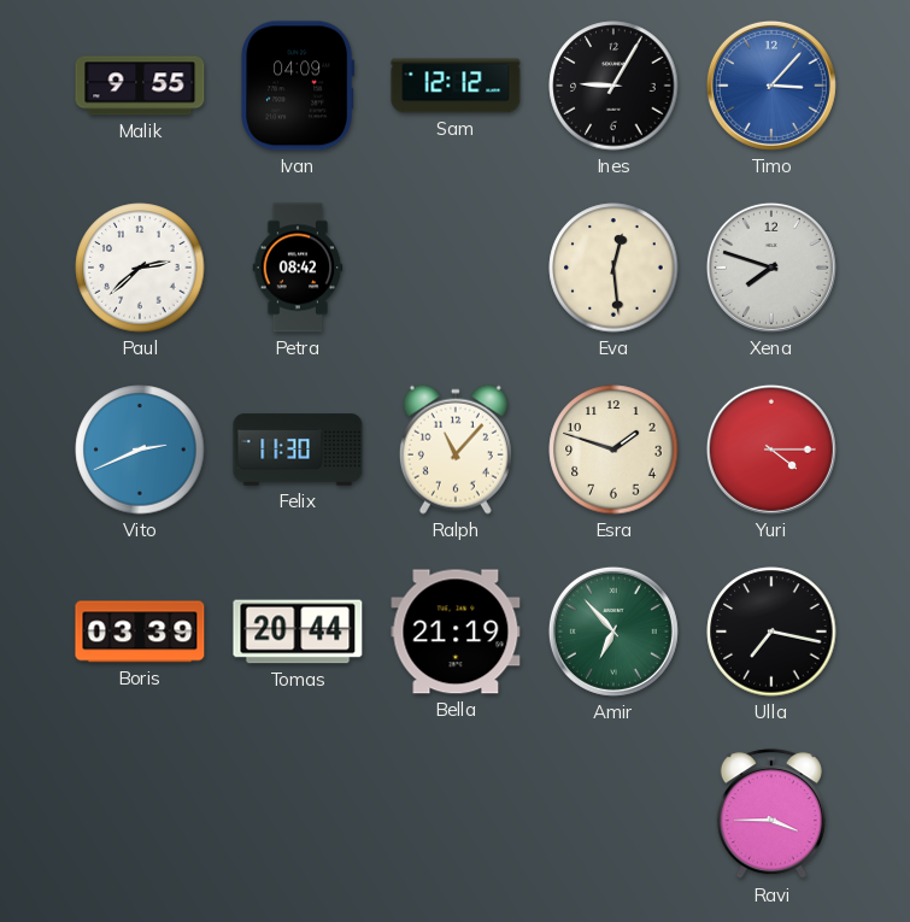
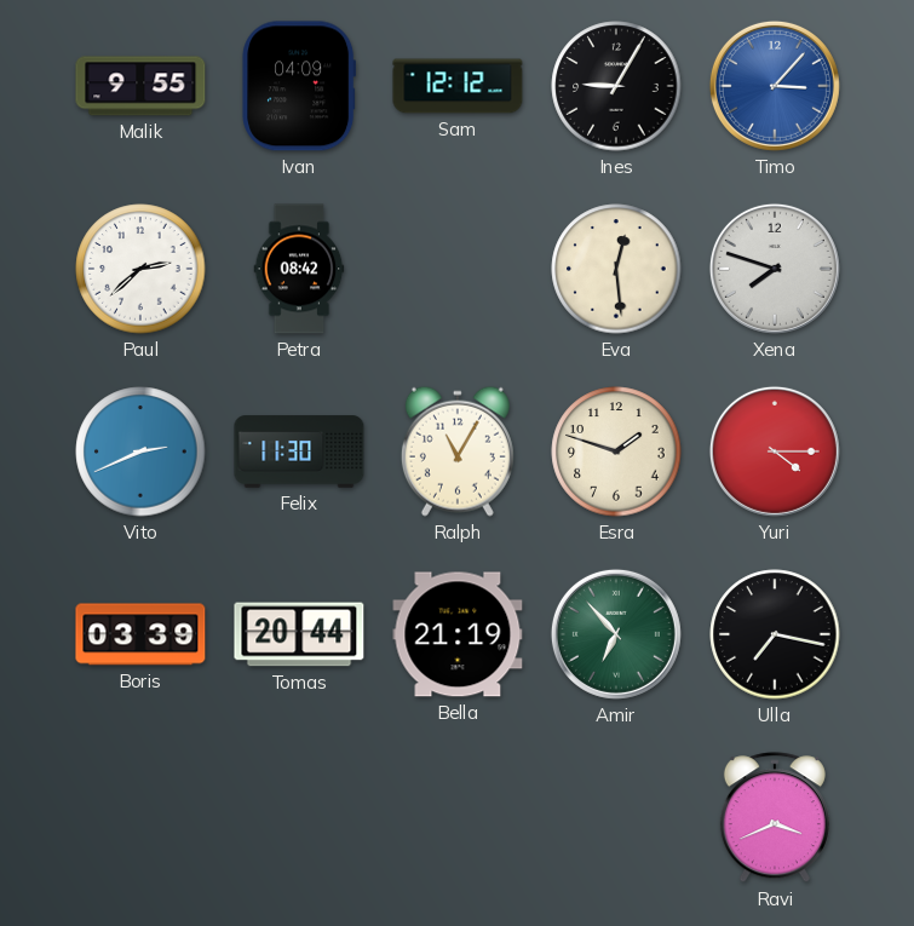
Ralph: 11:07 -> 11:05
Ravi: 3:45 -> 3:41
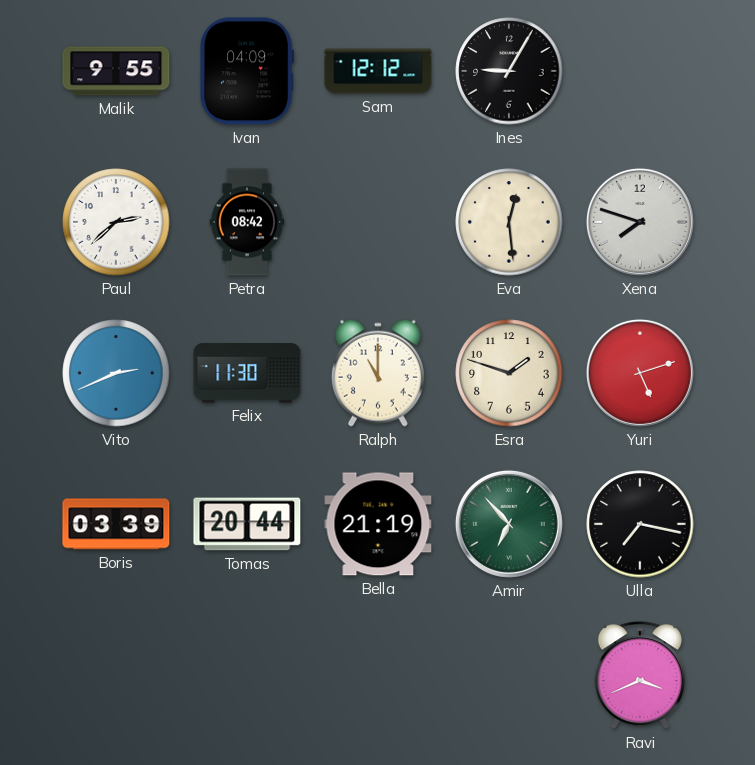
Timo: 3:07 -> none
Ralph: 11:05 -> 11:00
Yuri: 4:15 -> 5:12
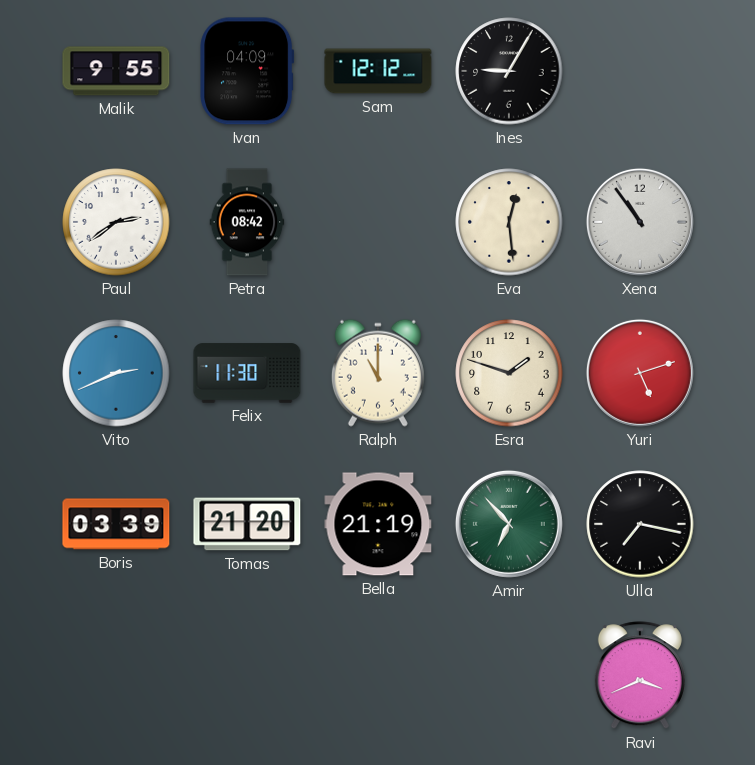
Paul: 2:38 -> 2:39
Xena: 7:48 -> 10:54
Tomas: 20:44 -> 21:20
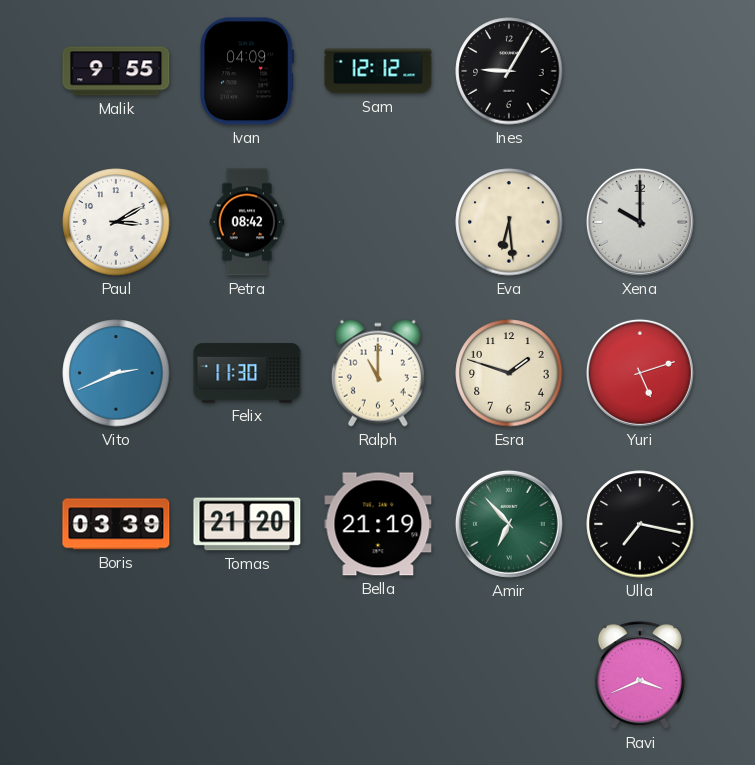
Paul: 2:39 -> 3:10
Eva: 12:29 -> 6:29
Xena: 10:54 -> 10:00
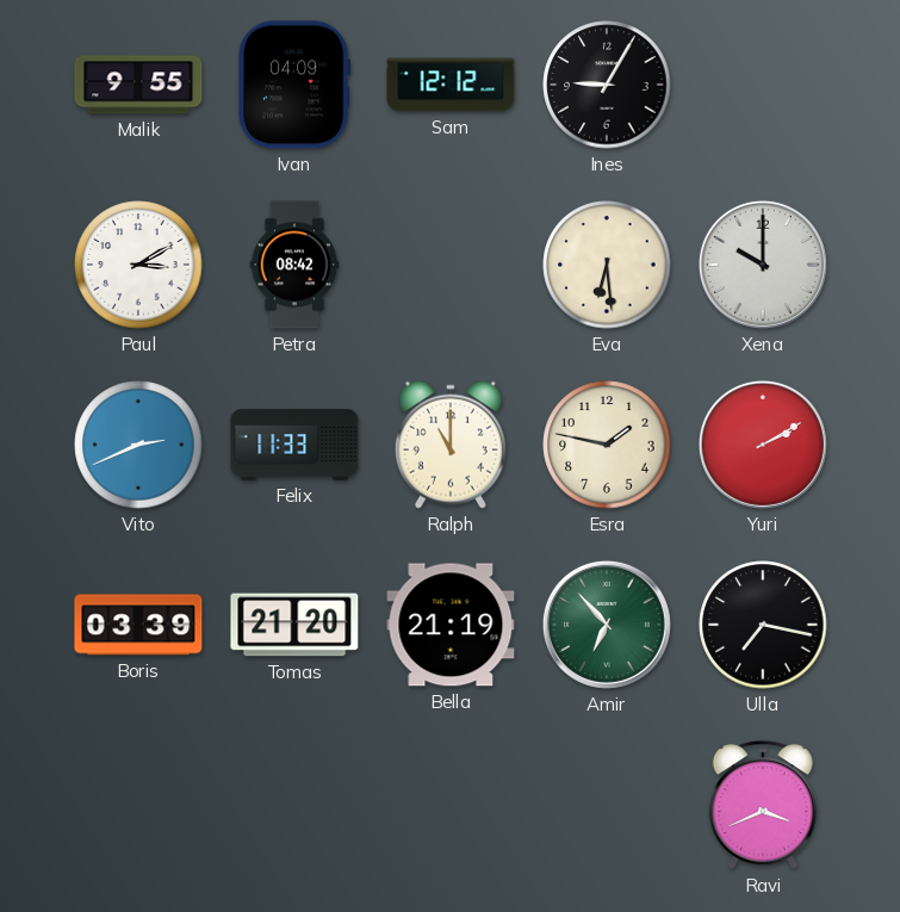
Felix: 11:30 -> 11:33
Esra: 1:48 -> 1:47
Yuri: 5:12 -> 2:10
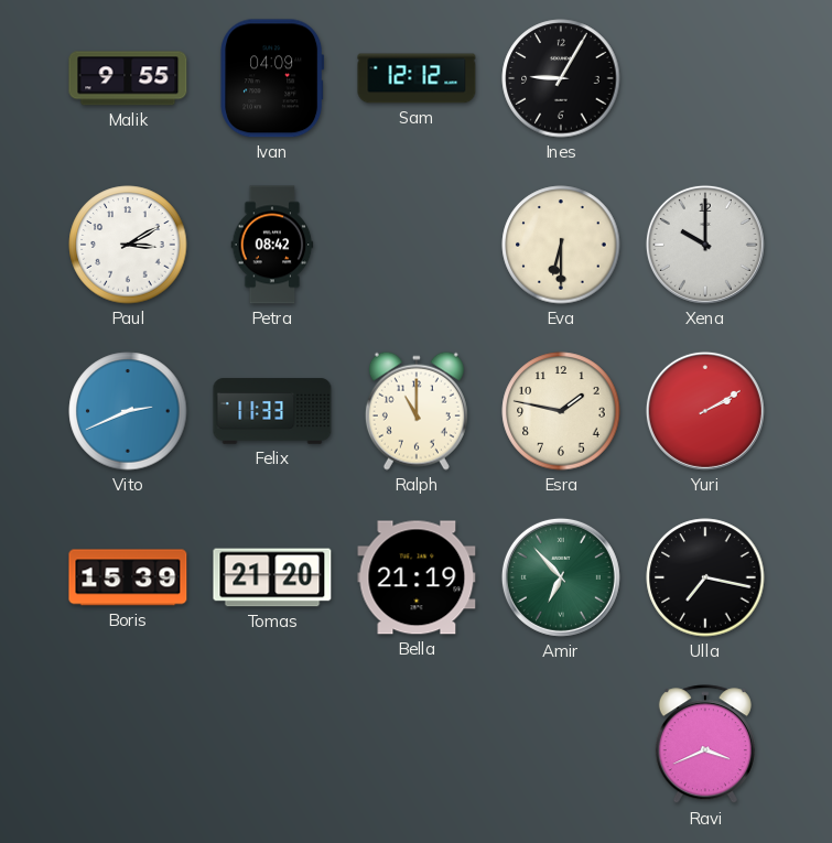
Eva: 6:29 -> 6:30
Boris: 03:39 -> 15:39
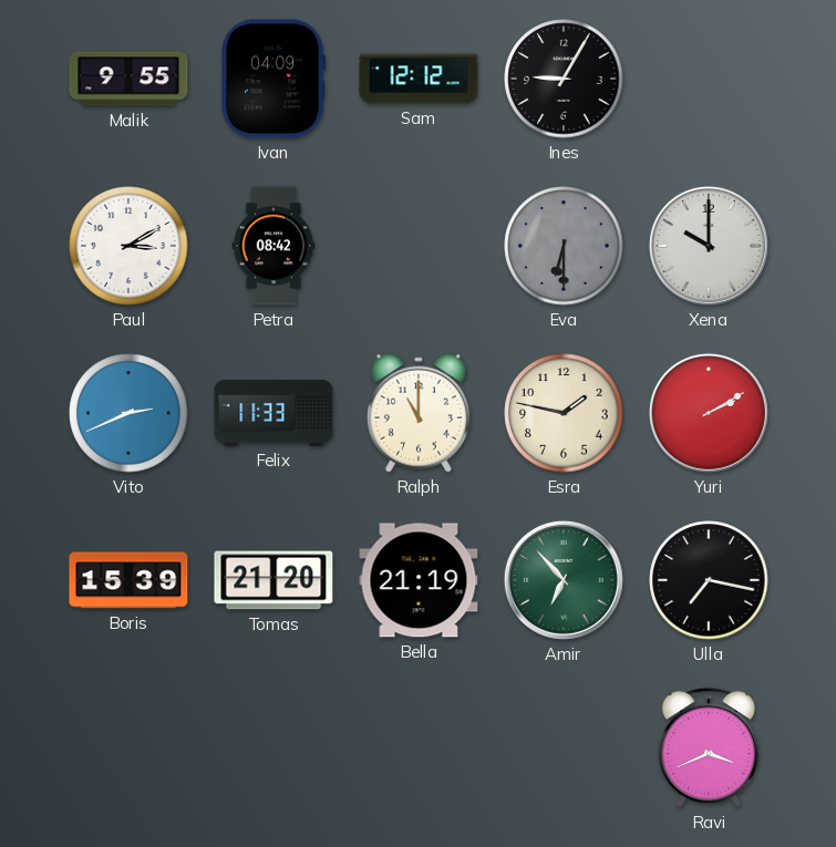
Eva dial: cream -> grey
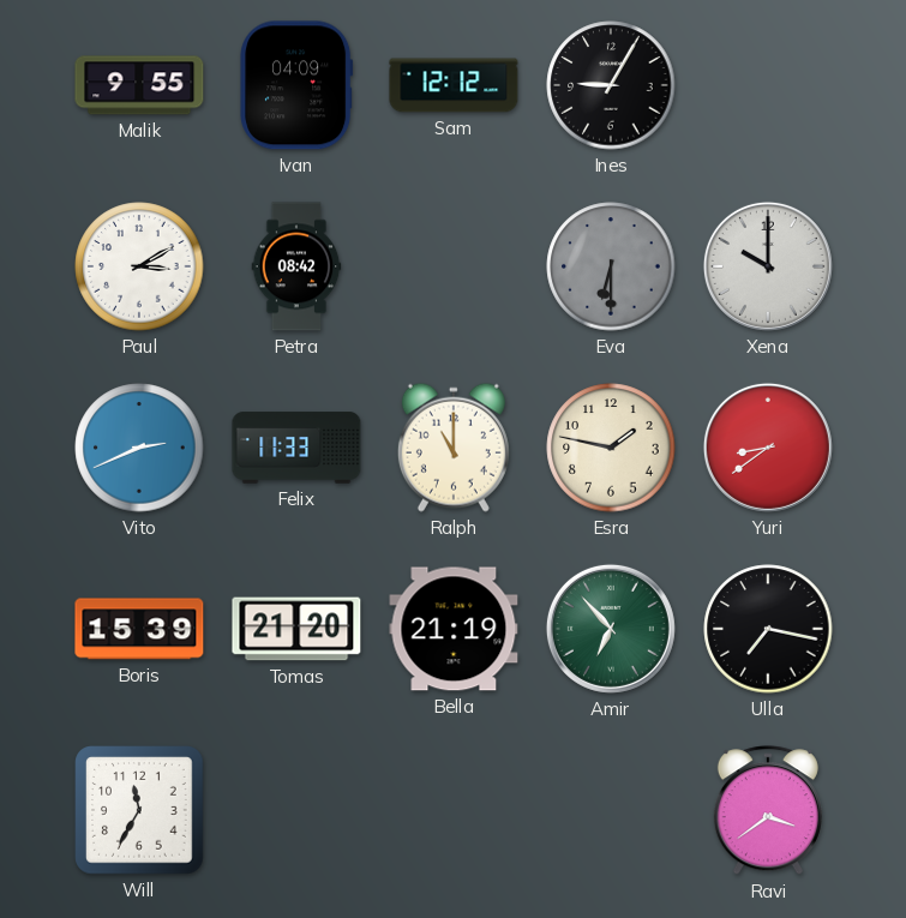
Yuri: 2:10 -> 8:39
Will: none -> 11:35
Ravi: 3:41 -> 3:39
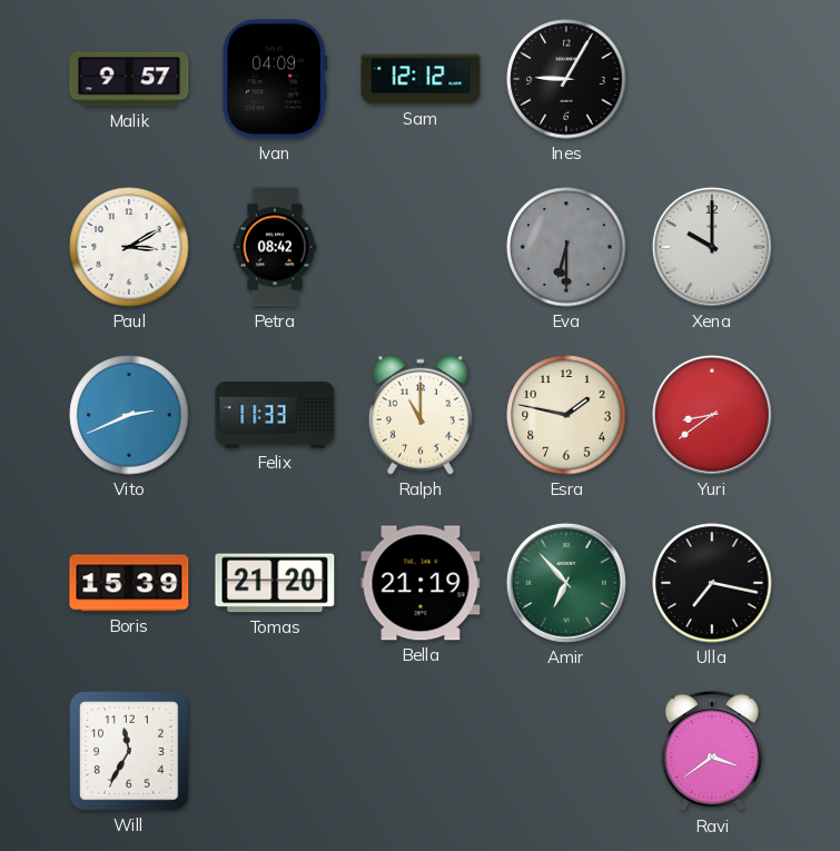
Malik: 9:55 -> 9:57
